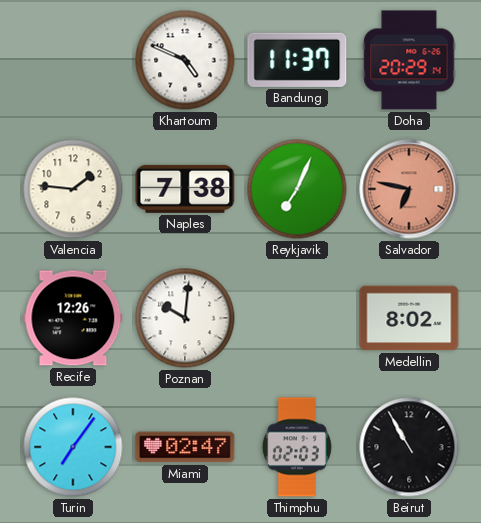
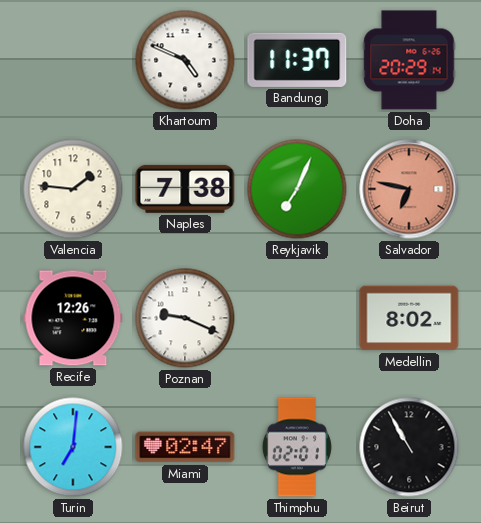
Poznan: 10:01 -> 9:19
Turin: 7:06 -> 7:01
Thimphu: 02:03 -> 02:01
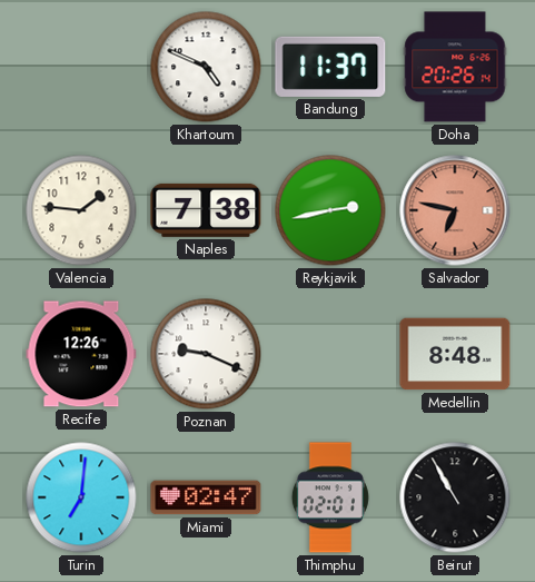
Doha: 20:29 -> 20:26
Reykjavik: 7:04 -> 2:43
Medellin: 8:02 -> 8:48
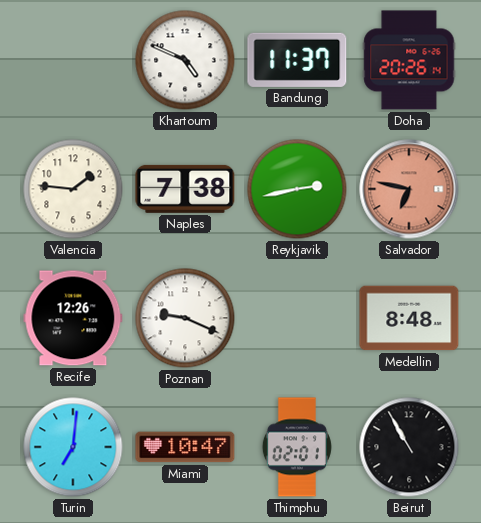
Miami: 02:47 -> 10:47
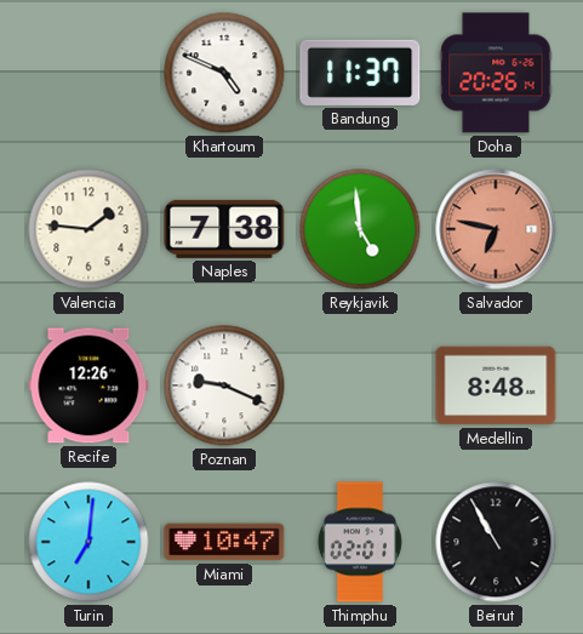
Reykjavik: 2:43 -> 4:59
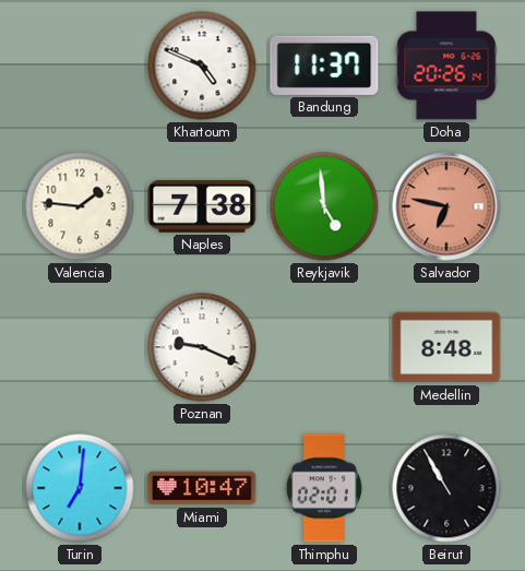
Recife: 12:26 -> none
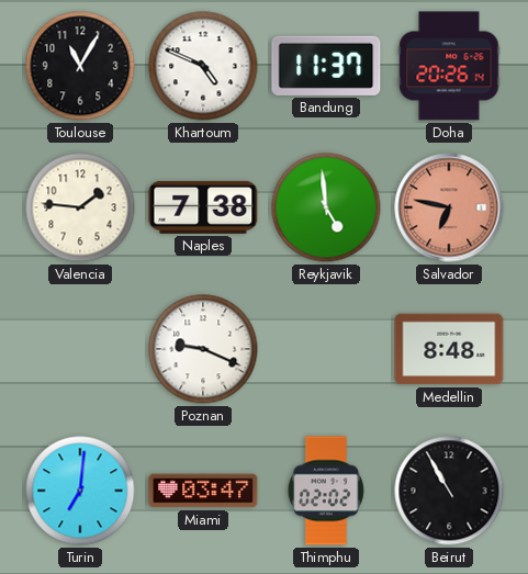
Toulouse: none -> 11:05
Miami: 10:47 -> 03:47
Thimphu: 02:01 -> 02:02
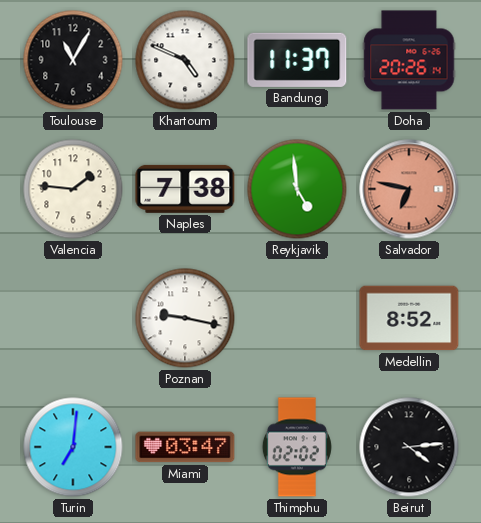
Poznan: 9:19 -> 9:17
Medellin: 8:48 -> 8:52
Beirut: 10:55 -> 4:14
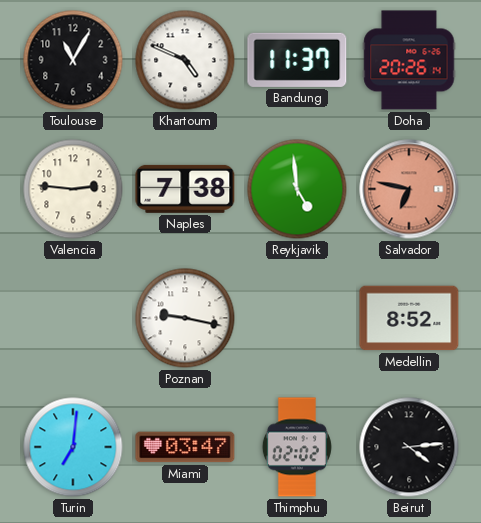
Valencia: 1:46 -> 2:46
